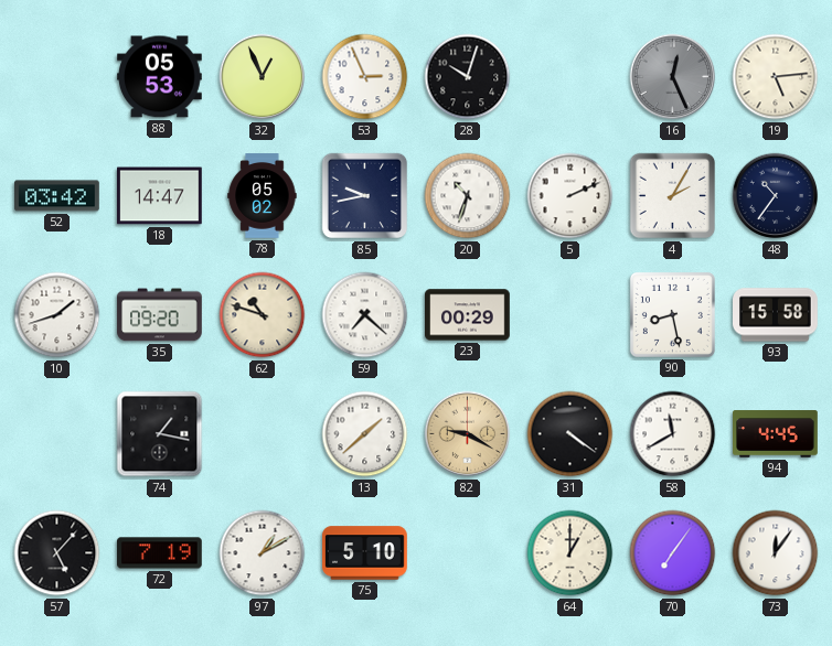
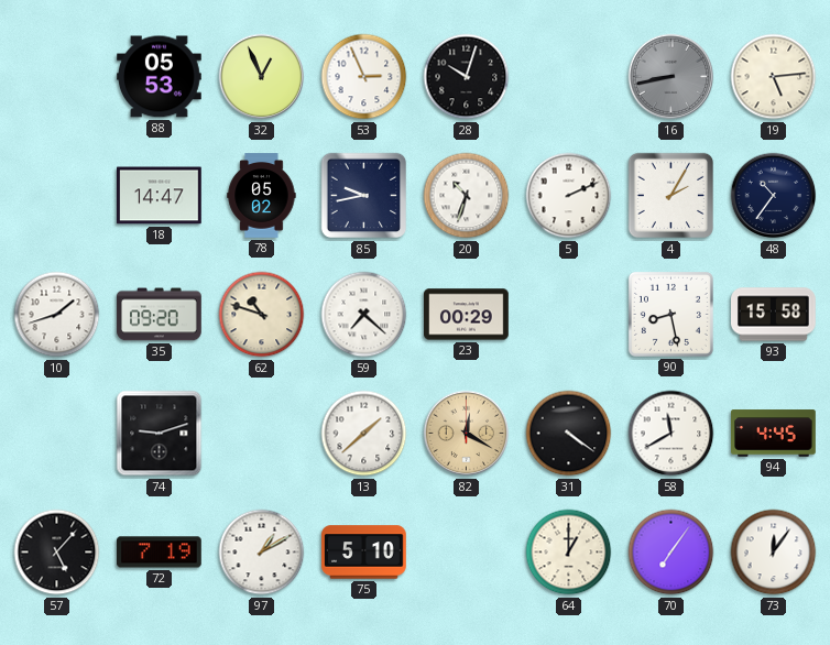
16: 12:26 -> 8:43
52: 03:42 -> none
74: 1:17 -> 9:12
82: 9:20 -> 12:20
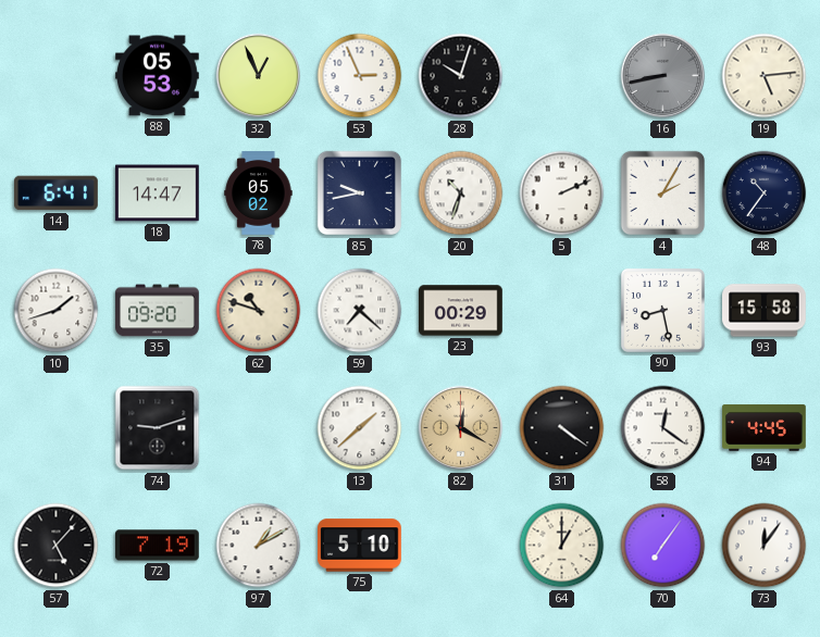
14: none -> 6:41
58: 11:40 -> 12:21
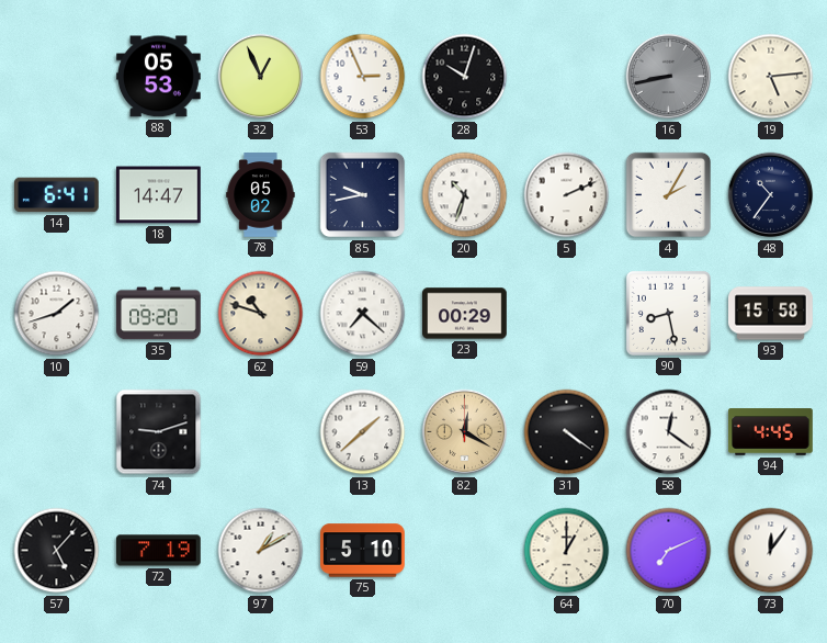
70: 7:06 -> 7:11
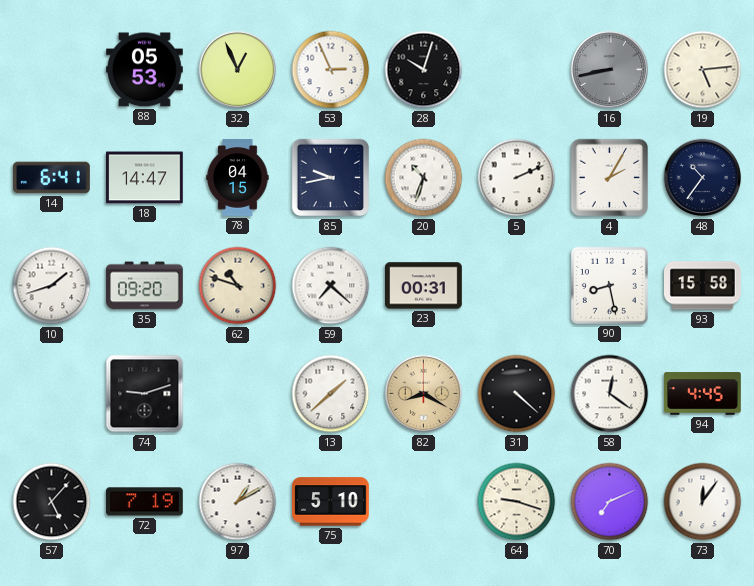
78: 05:02 -> 04:15
23: 00:29 -> 00:31
82: 12:20 -> 8:20
31: 4:21 -> 4:22
64: 1:00 -> 9:18
